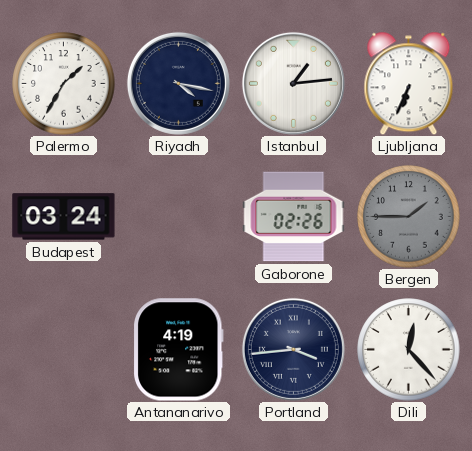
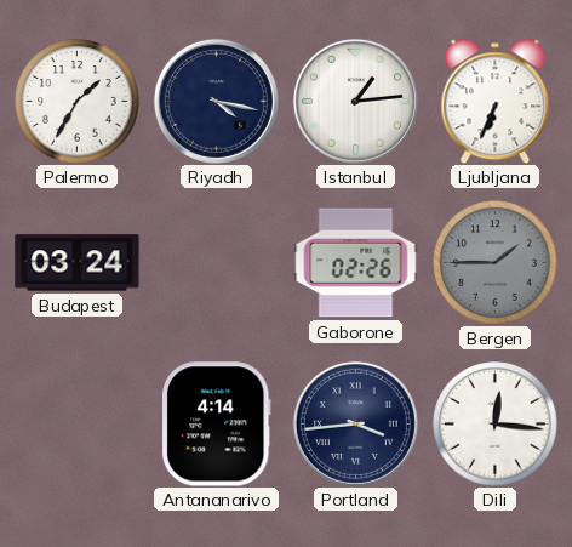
Antananarivo: 4:19 -> 4:14
Dili: 12:23 -> 12:16
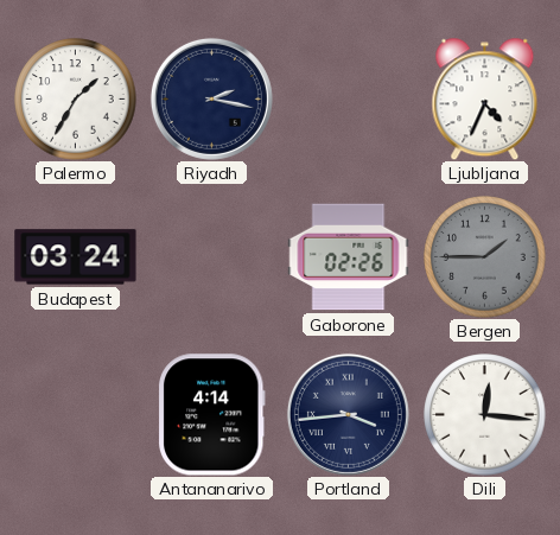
Riyadh: 4:17 -> 2:17
Istanbul: 1:14 -> none
Ljubljana: 6:34 -> 4:34
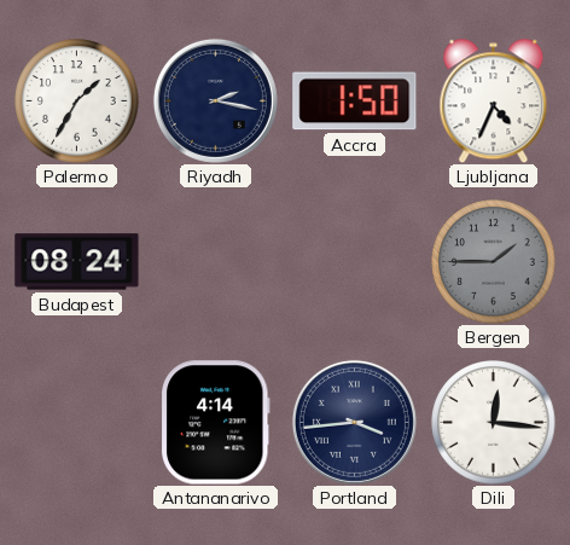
Accra: none -> 1:50
Budapest: 03:24 -> 08:24
Gaborone: 02:26 -> none
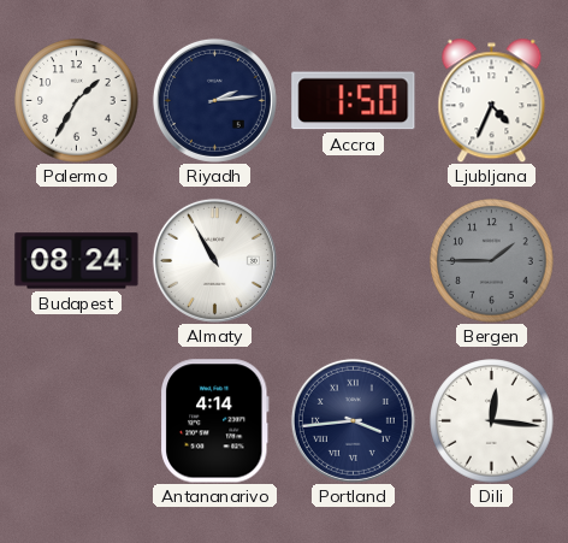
Riyadh: 2:17 -> 2:14
Almaty: none -> 10:55
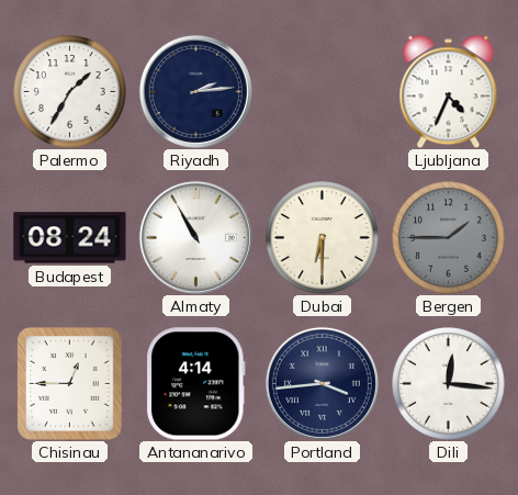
Accra: 1:50 -> none
Dubai: none -> 6:30
Chisinau: none -> 12:45
